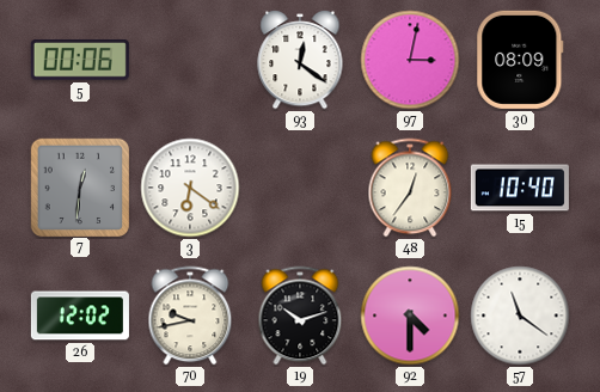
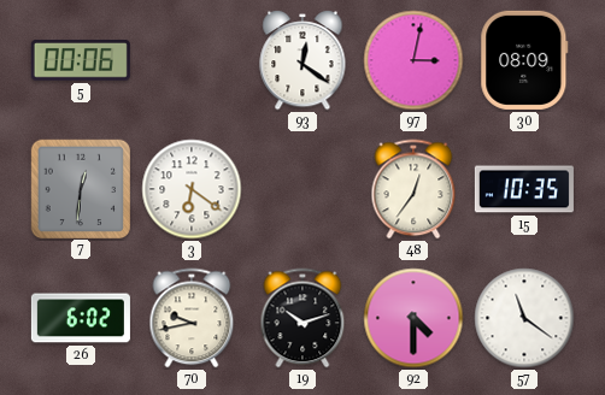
15: 10:40 -> 10:35
26: 12:02 -> 6:02
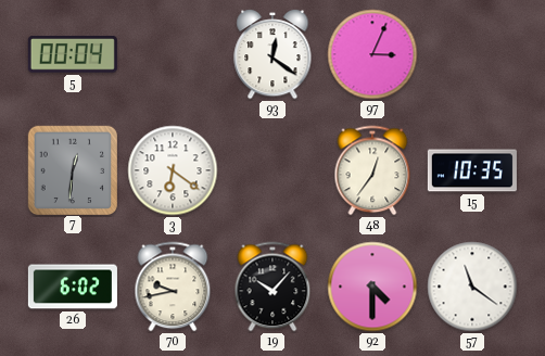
5: 00:06 -> 00:04
97: 3:02 -> 3:04
30: 08:09 -> none
19: 10:12 -> 10:07
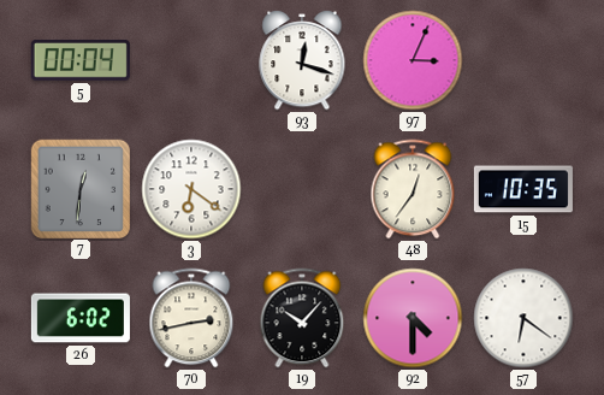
93: 12:21 -> 12:18
70: 9:43 -> 2:43
57: 11:21 -> 6:21
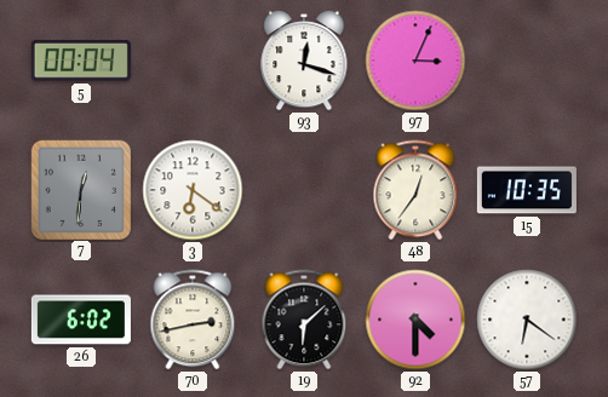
19: 10:07 -> 6:08
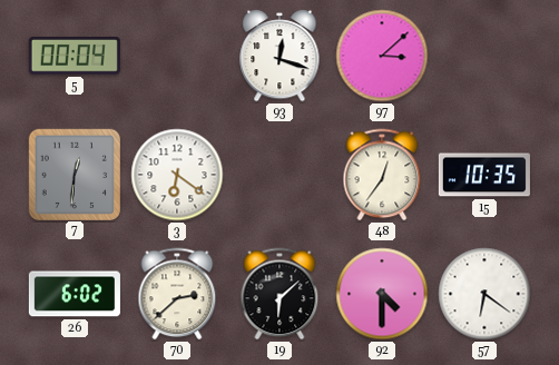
97: 3:04 -> 3:08
70: 2:43 -> 2:38
